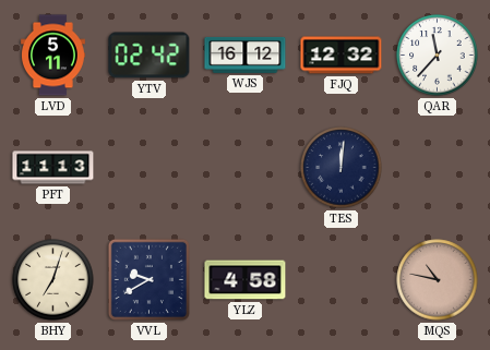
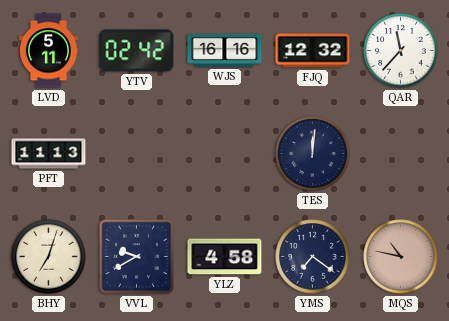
WJS: 16:12 -> 16:16
YMS: none -> 7:21
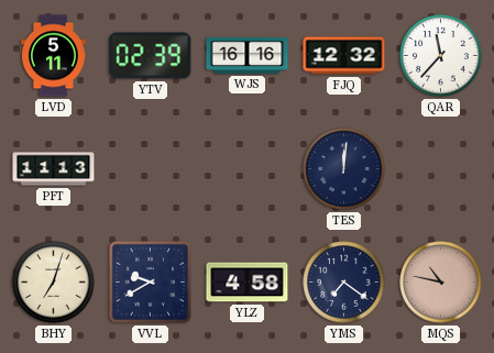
YTV: 02:42 -> 02:39
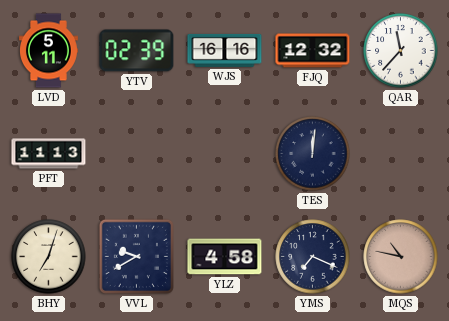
YMS: 7:21 -> 7:19
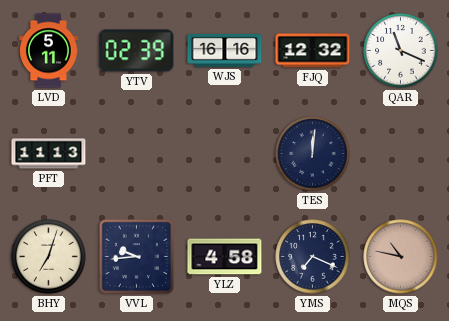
QAR: 11:37 -> 11:19
VVL: 9:40 -> 9:44
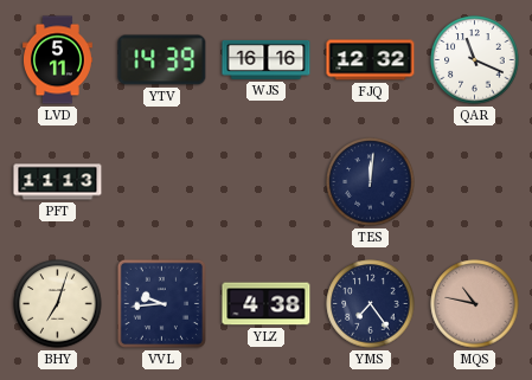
YTV: 02:39 -> 14:39
YLZ: 4:58 -> 4:38
YMS: 7:19 -> 7:24
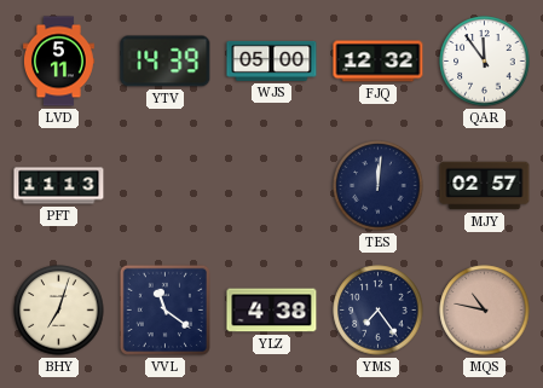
WJS: 16:16 -> 05:00
QAR: 11:19 -> 11:54
MJY: none -> 02:57
VVL: 9:44 -> 11:21
